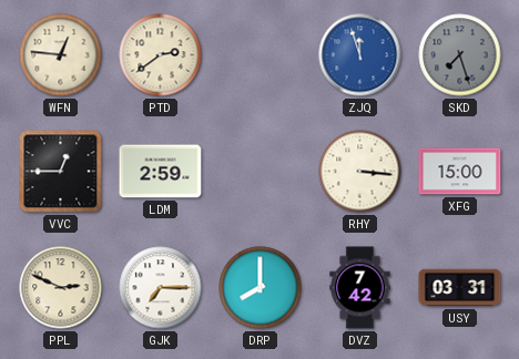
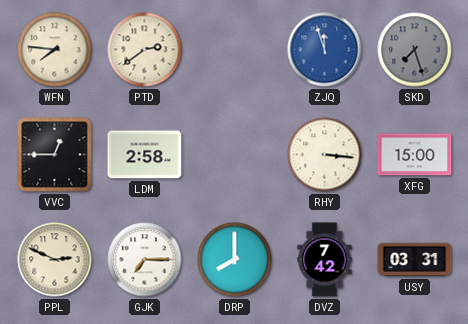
WFN: 12:46 -> 7:46
LDM: 2:59 -> 2:58
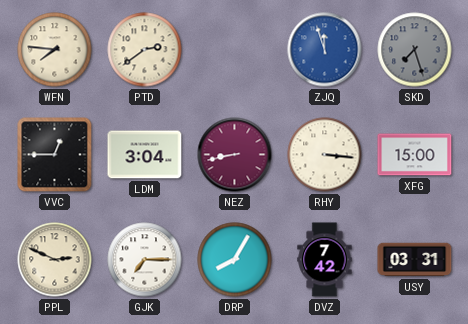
LDM: 2:58 -> 3:04
NEZ: none -> 8:43
DRP: 8:00 -> 8:05
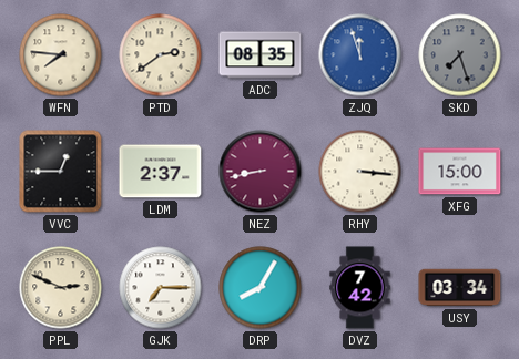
ADC: none -> 08:35
LDM: 3:04 -> 2:37
USY: 03:31 -> 03:34
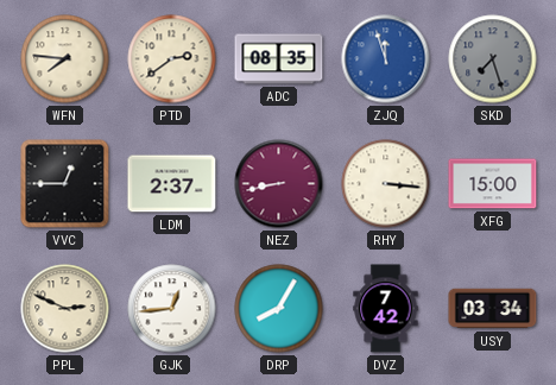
GJK: 7:15 -> 12:44
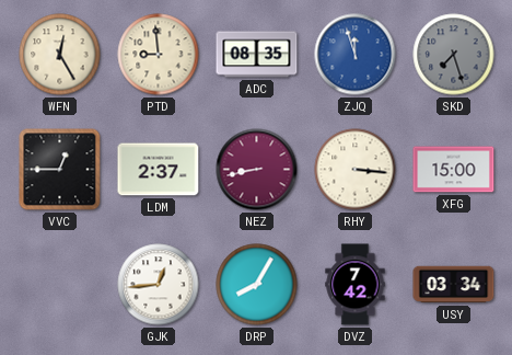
WFN: 7:46 -> 12:25
PTD: 2:39 -> 8:59
PPL: 2:49 -> none
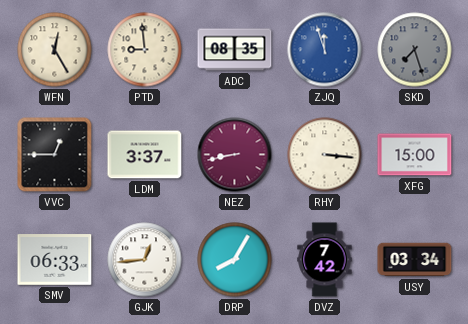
LDM: 2:37 -> 3:37
SMV: none -> 06:33
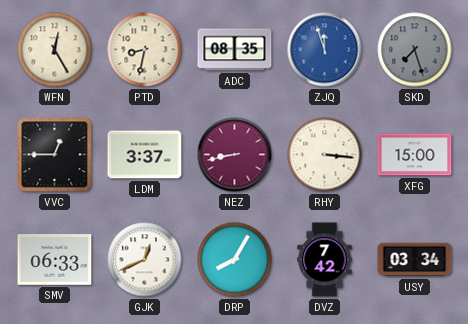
PTD: 8:59 -> 8:32
GJK: 12:44 -> 12:41
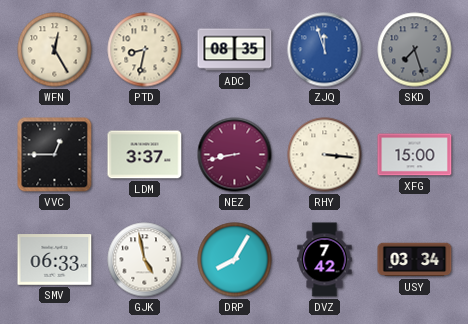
GJK: 12:41 -> 4:58
